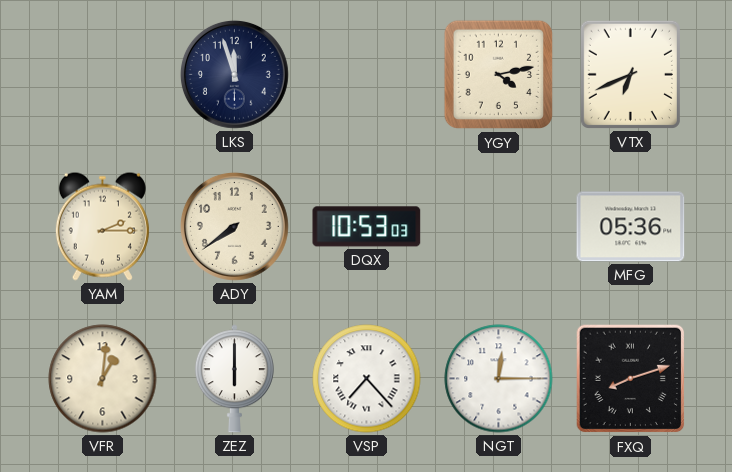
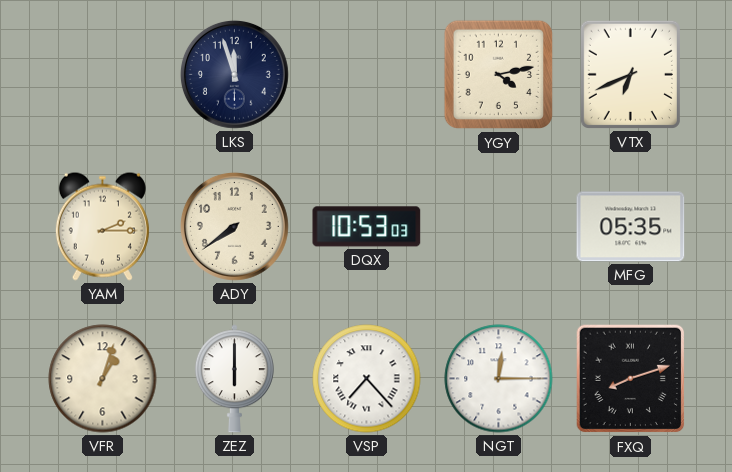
MFG: 05:36 -> 05:35
VFR: 1:01 -> 1:03
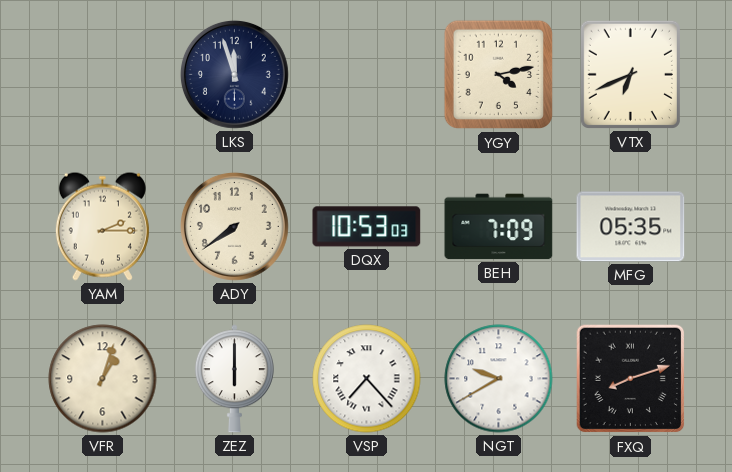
BEH: none -> 7:09
NGT: 12:15 -> 9:40
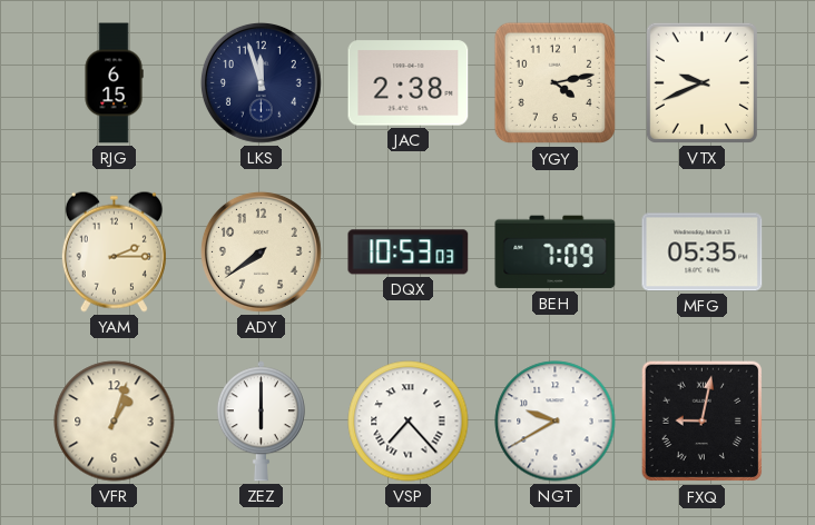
RJG: none -> 6:15
JAC: none -> 2:38
VTX: 6:41 -> 9:41
FXQ: 8:12 -> 9:02
